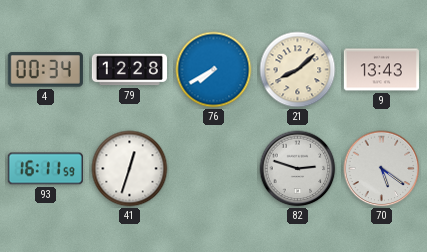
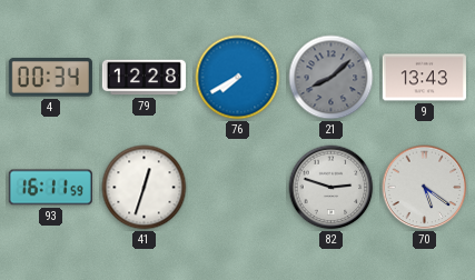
21 dial: cream -> grey
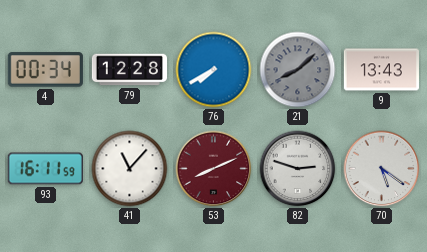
41: 12:33 -> 11:07
53: none -> 8:11
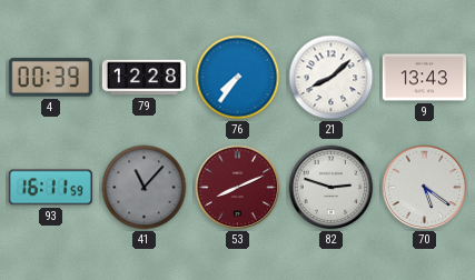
4: 00:34 -> 00:39
76: 7:40 -> 7:36
21 dial: grey -> white
41 dial: white -> grey
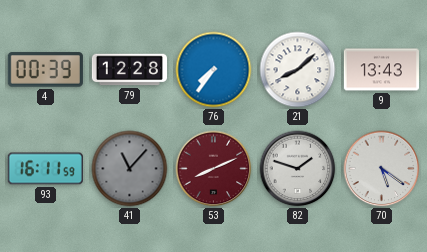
82: 2:48 -> 1:48
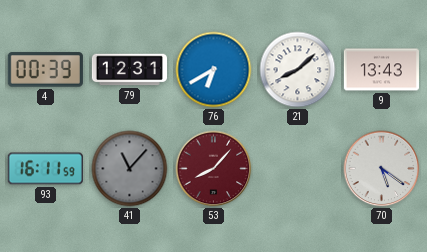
79: 12:28 -> 12:31
76: 7:36 -> 6:40
53: 8:11 -> 8:07
82: 1:48 -> none
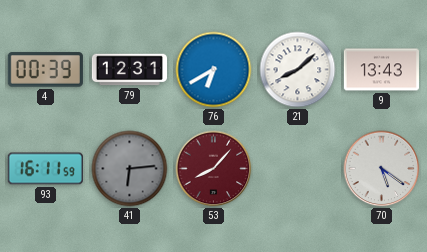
41: 11:07 -> 6:14
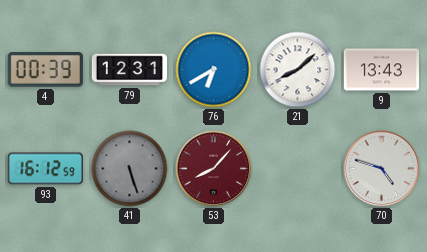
93: 16:11 -> 16:12
41: 6:14 -> 5:27
70: 5:21 -> 4:48
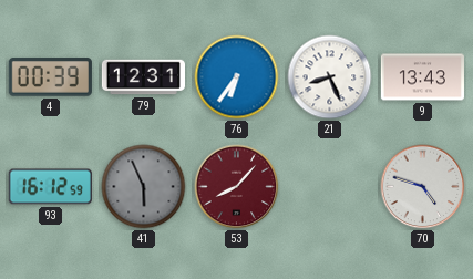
76: 6:40 -> 6:36
21: 8:08 -> 8:26
41: 5:27 -> 5:56
